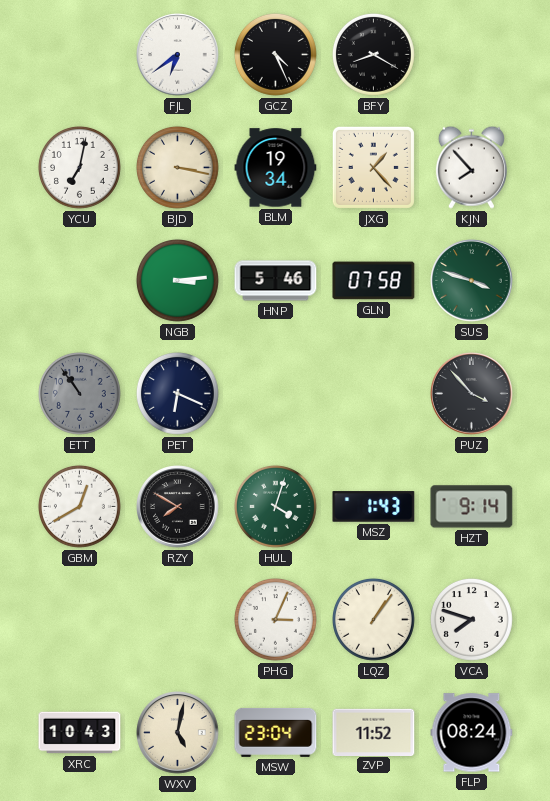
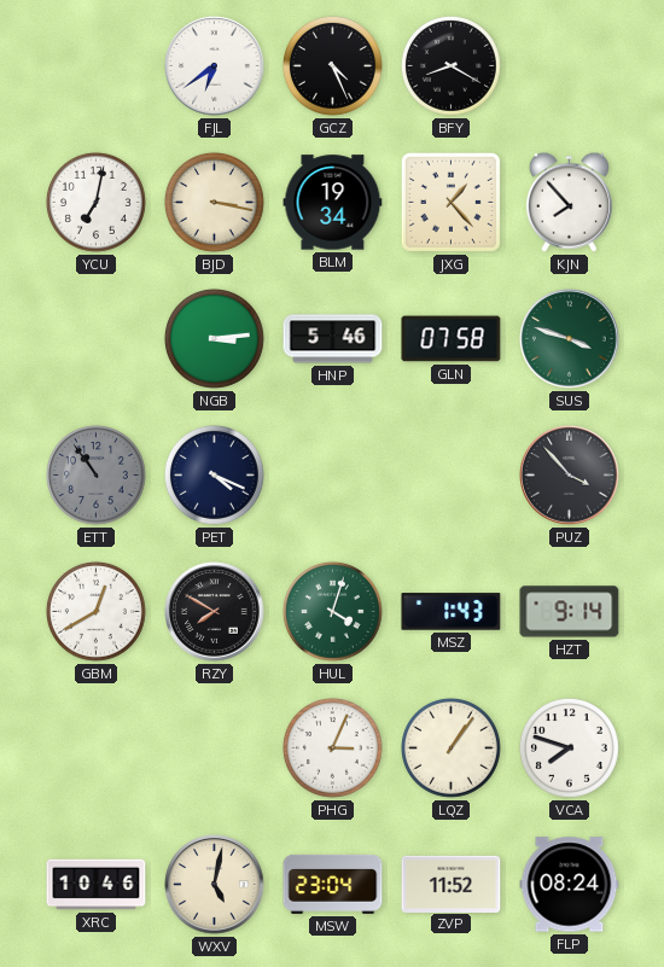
PET: 6:19 -> 4:19
XRC: 10:43 -> 10:46
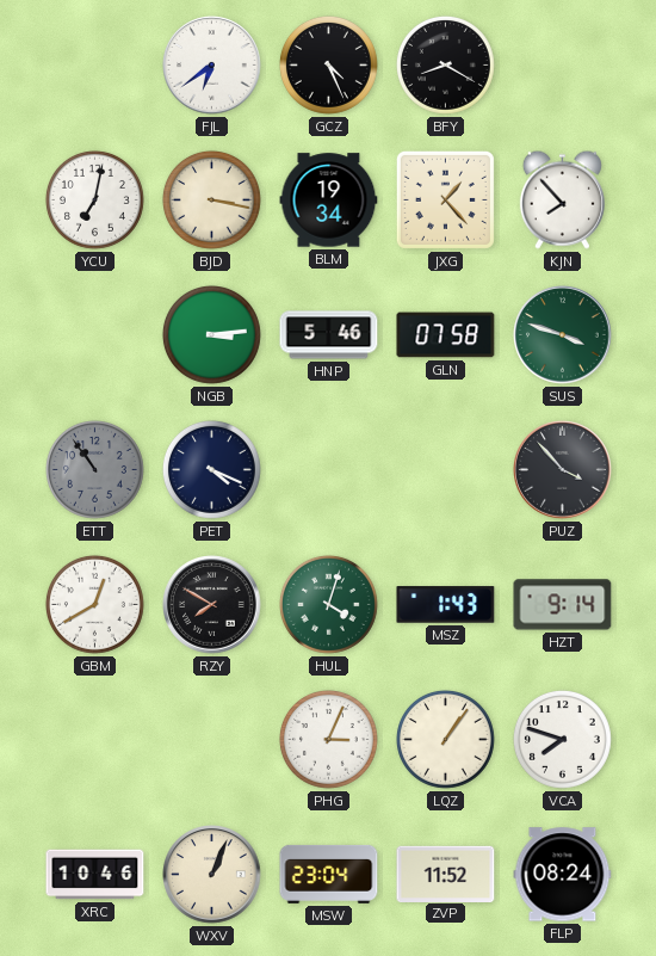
WXV: 5:02 -> 1:04
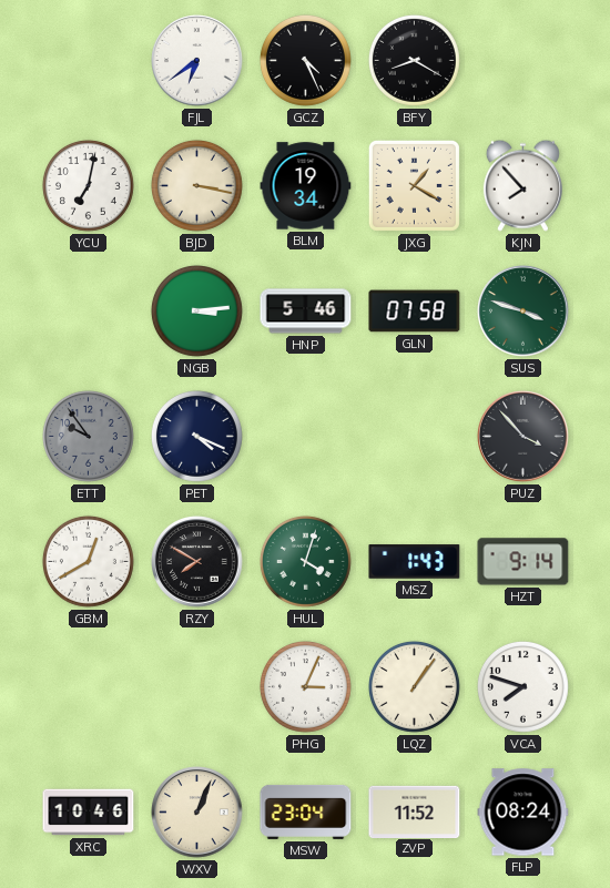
JXG: 1:23 -> 1:20
ETT: 10:54 -> 9:54
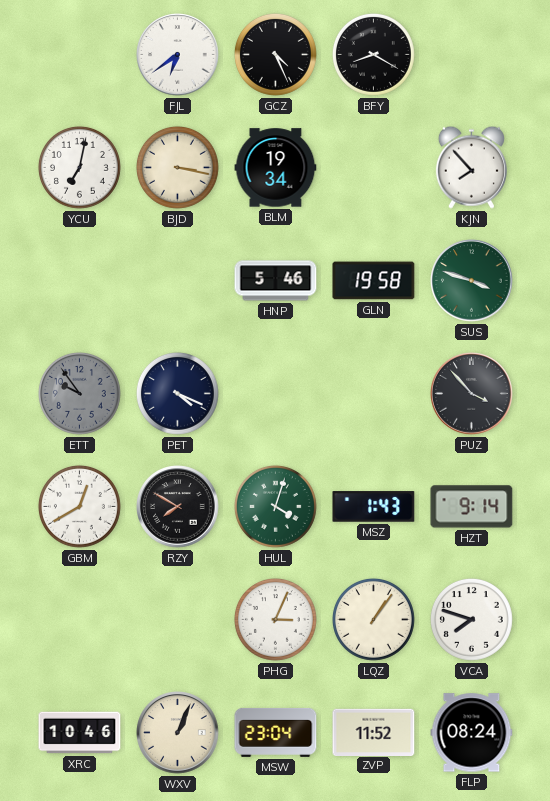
JXG: 1:20 -> none
NGB: 3:14 -> none
GLN: 07:58 -> 19:58
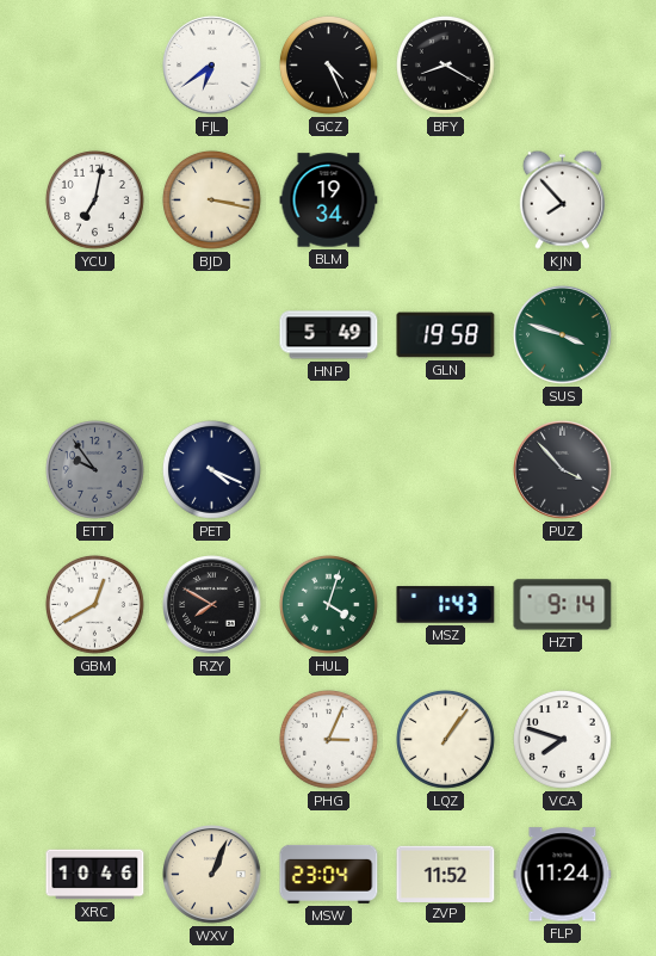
HNP: 5:46 -> 5:49
FLP: 08:24 -> 11:24
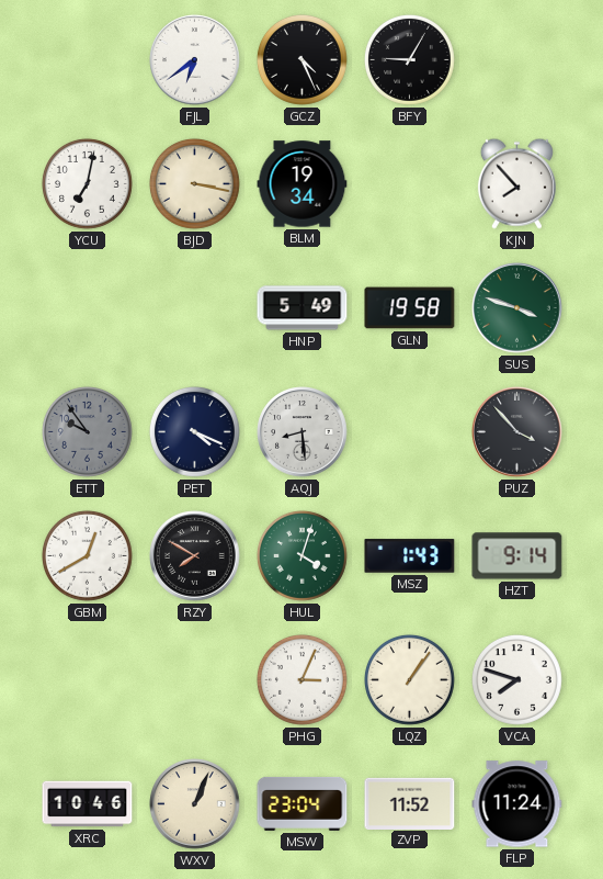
BFY: 8:20 -> 9:05
AQJ: none -> 8:29
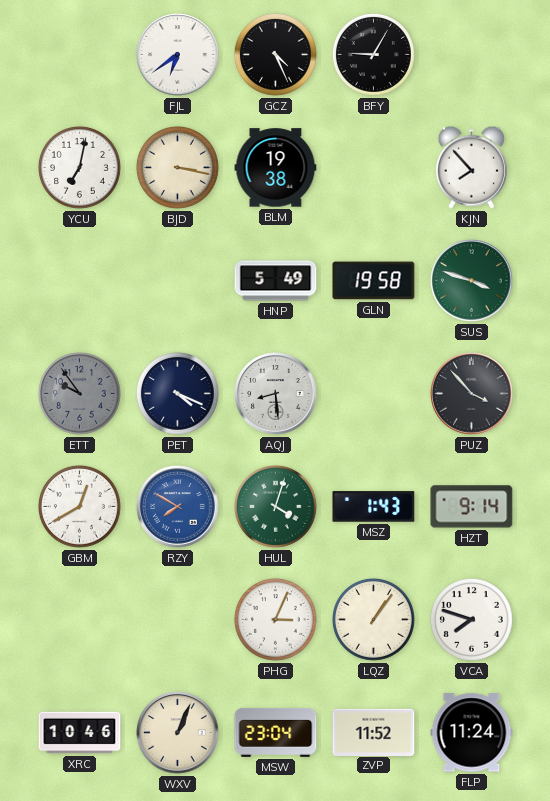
BLM: 19:34 -> 19:38
RZY dial: black -> blue
